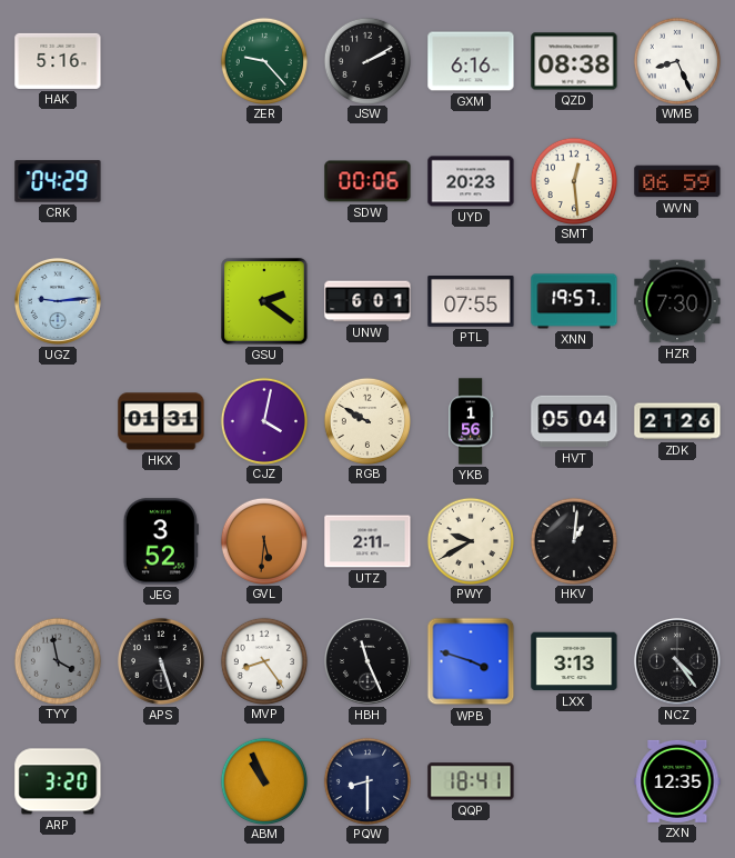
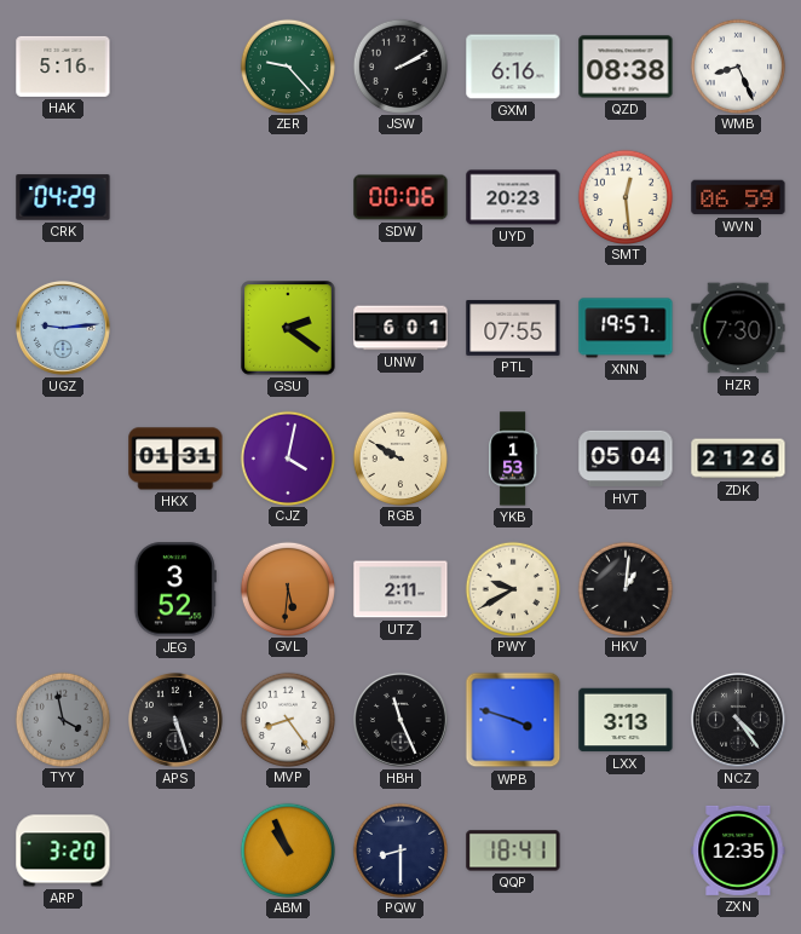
YKB: 1:56 -> 1:53
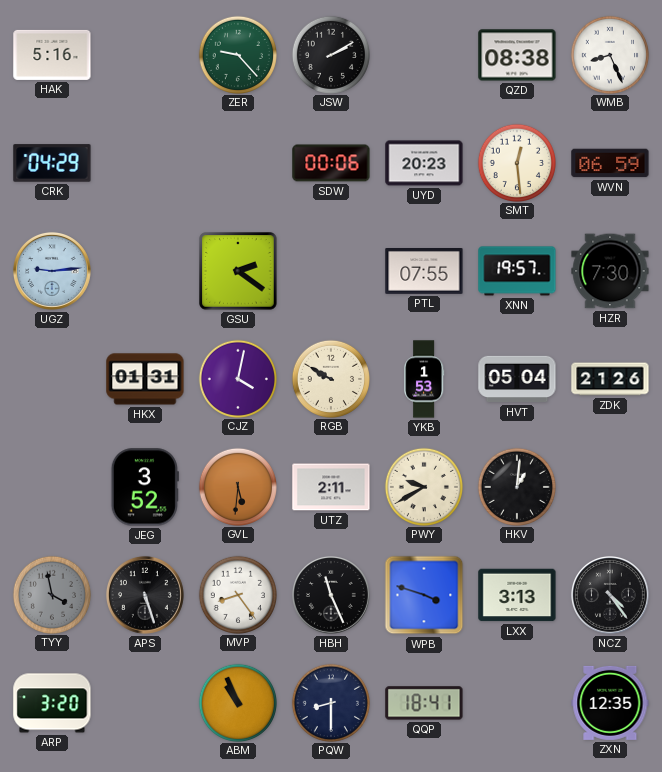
GXM: 6:16 -> none
UNW: 6:01 -> none
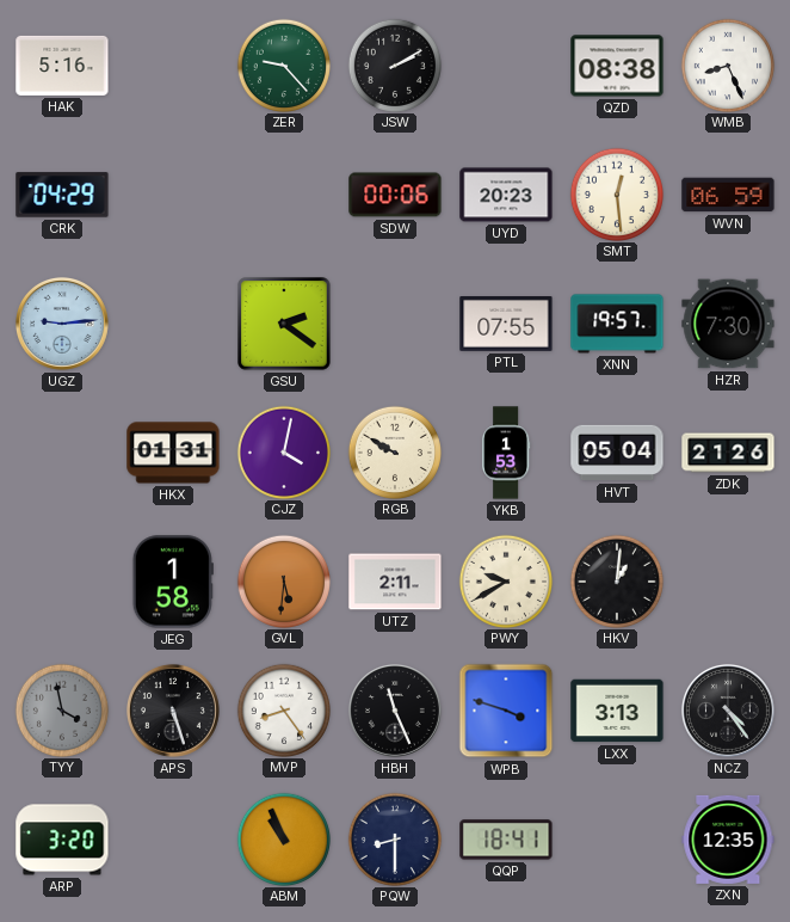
JEG: 3:52 -> 1:58
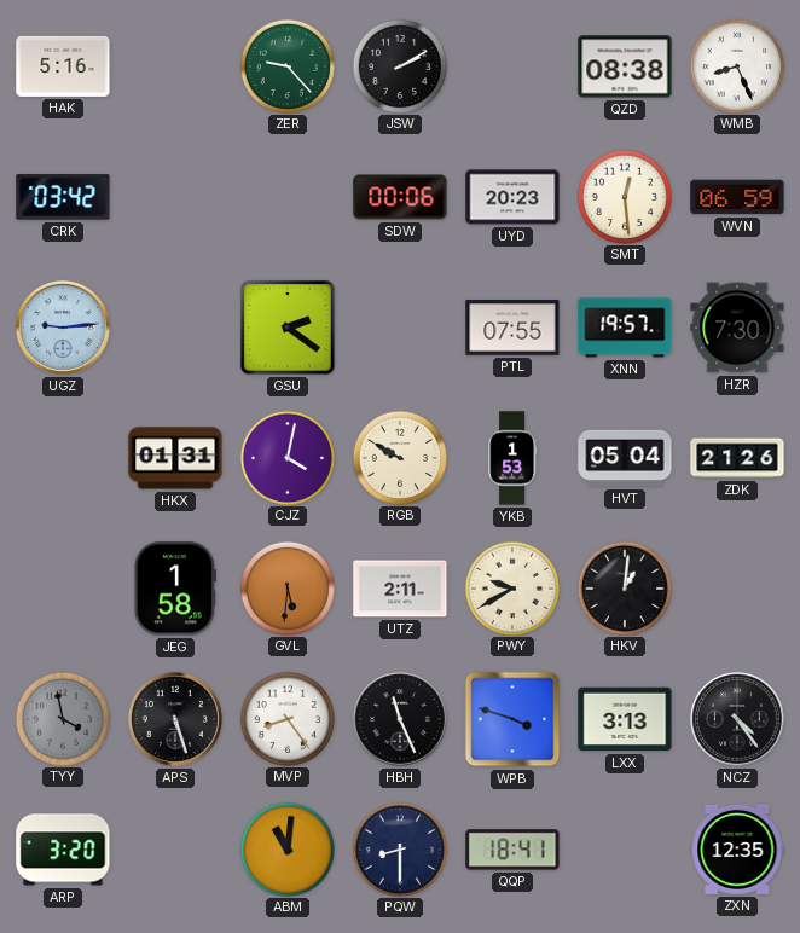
CRK: 04:29 -> 03:42
ABM: 10:56 -> 11:01
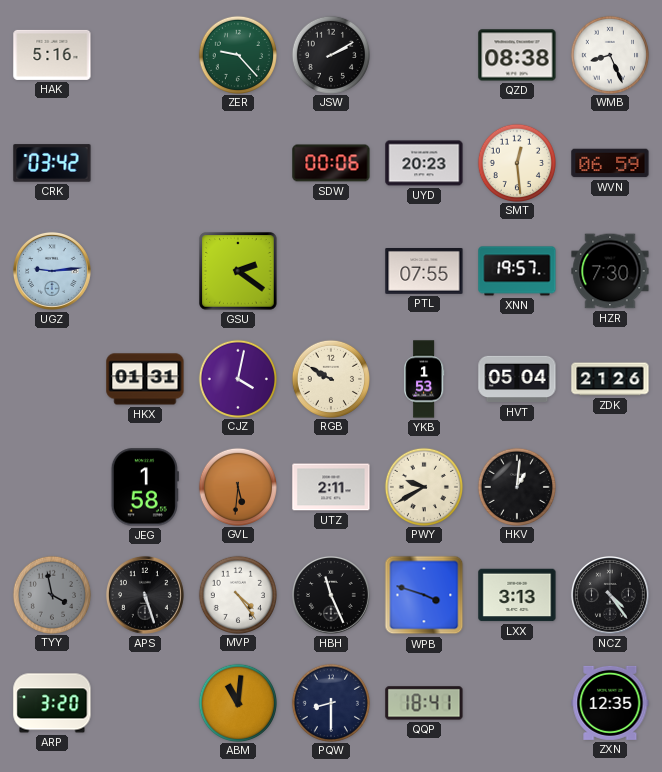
MVP: 8:24 -> 4:24
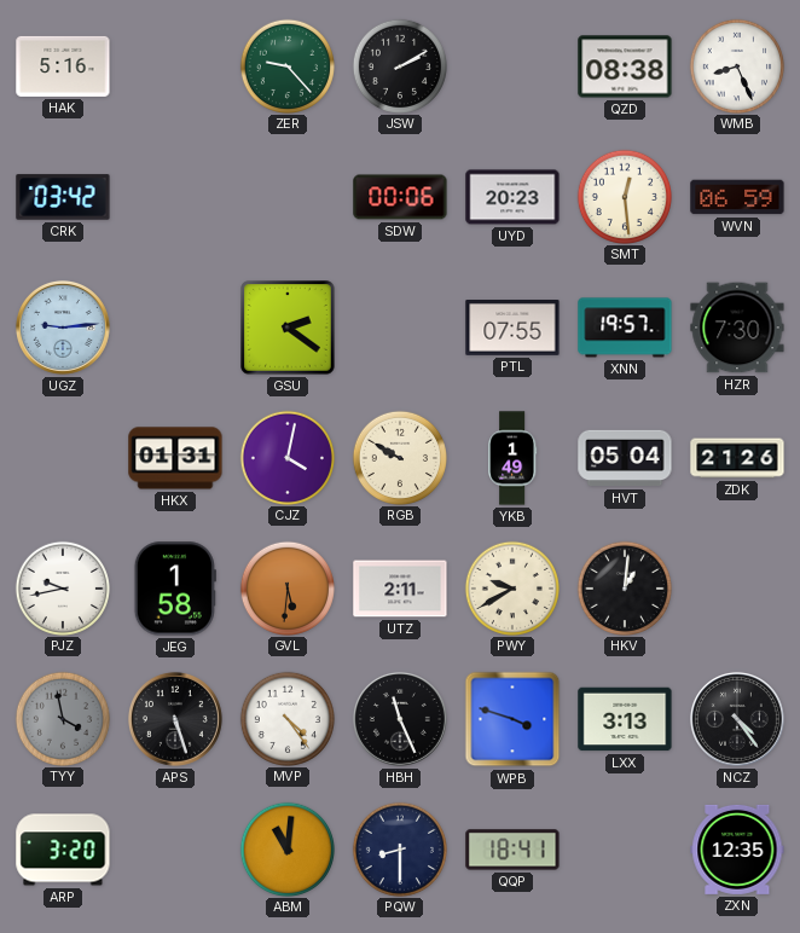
YKB: 1:53 -> 1:49
PJZ: none -> 9:43
